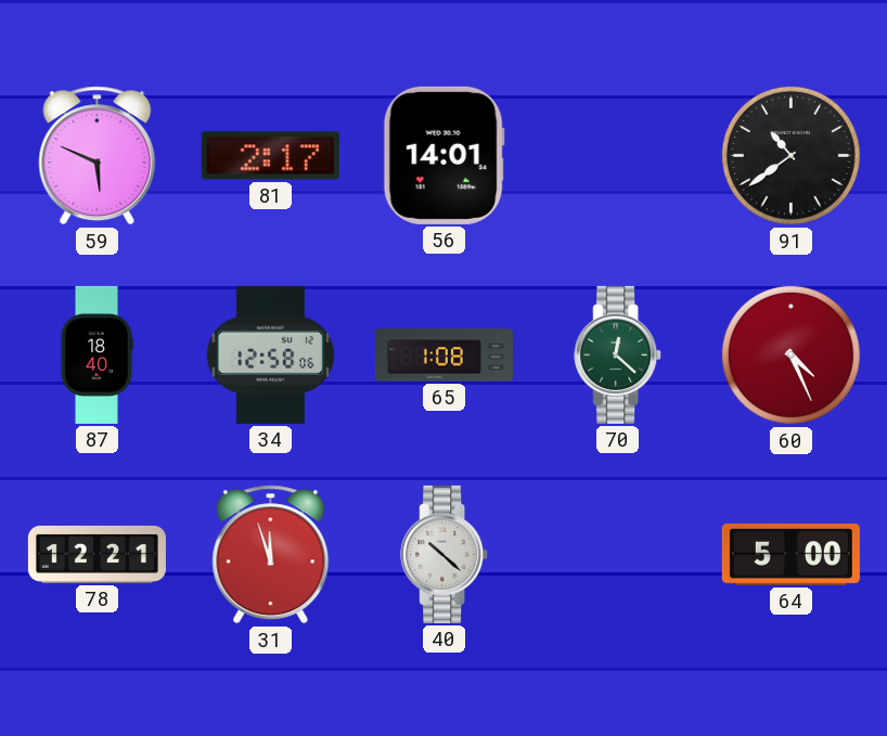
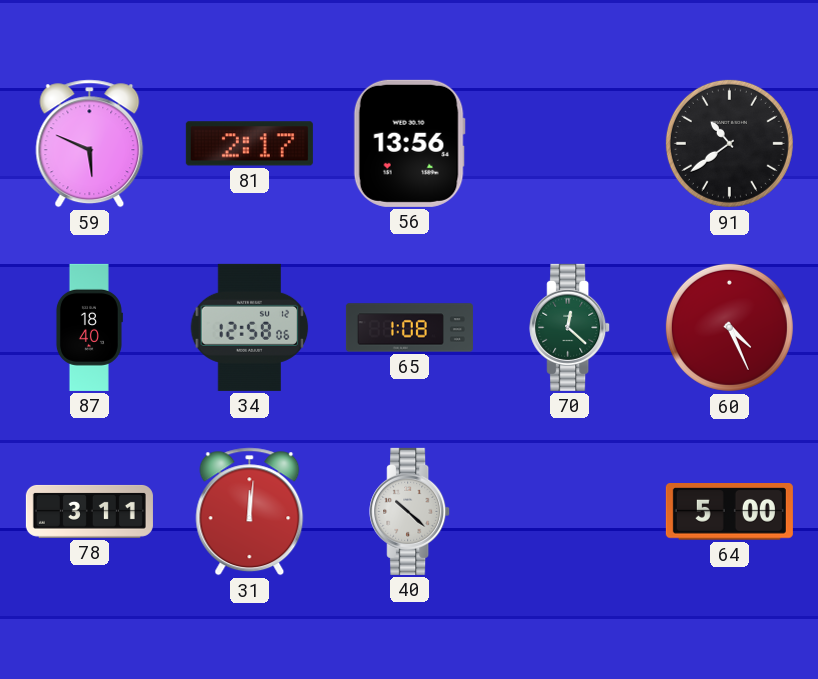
56: 14:01 -> 13:56
78: 12:21 -> 3:11
31: 11:57 -> 12:01
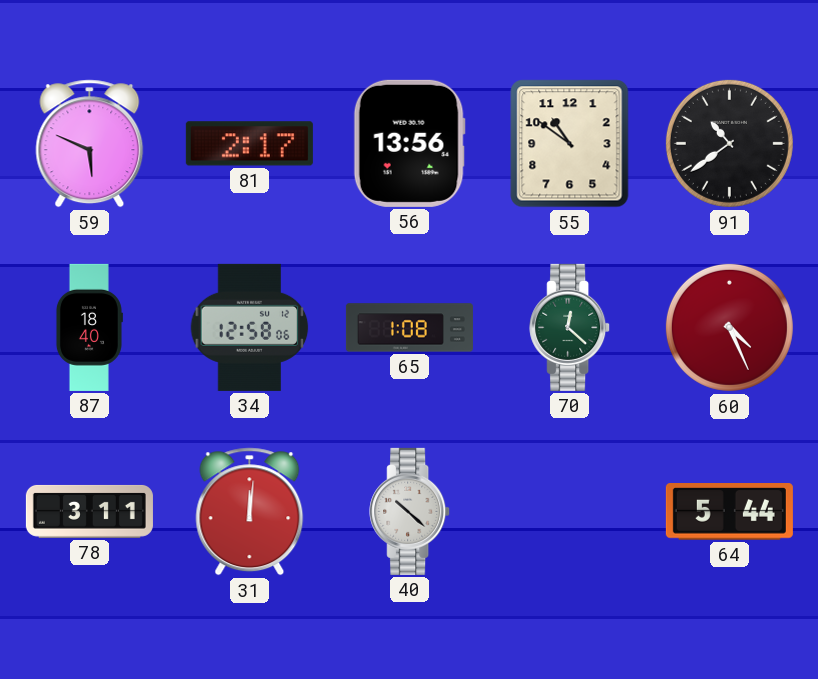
55: none -> 10:51
64: 5:00 -> 5:44
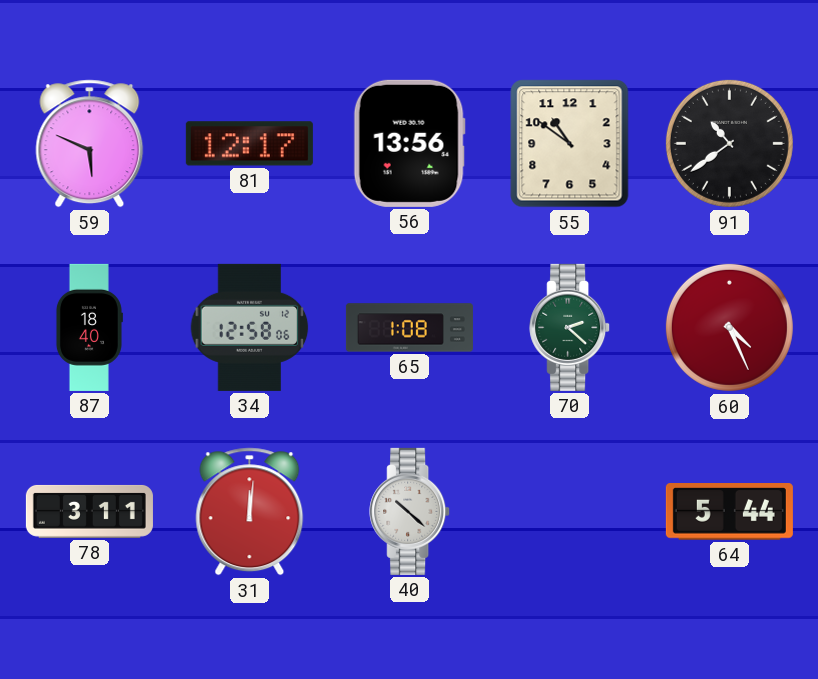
81: 2:17 -> 12:17
70: 12:22 -> 2:22
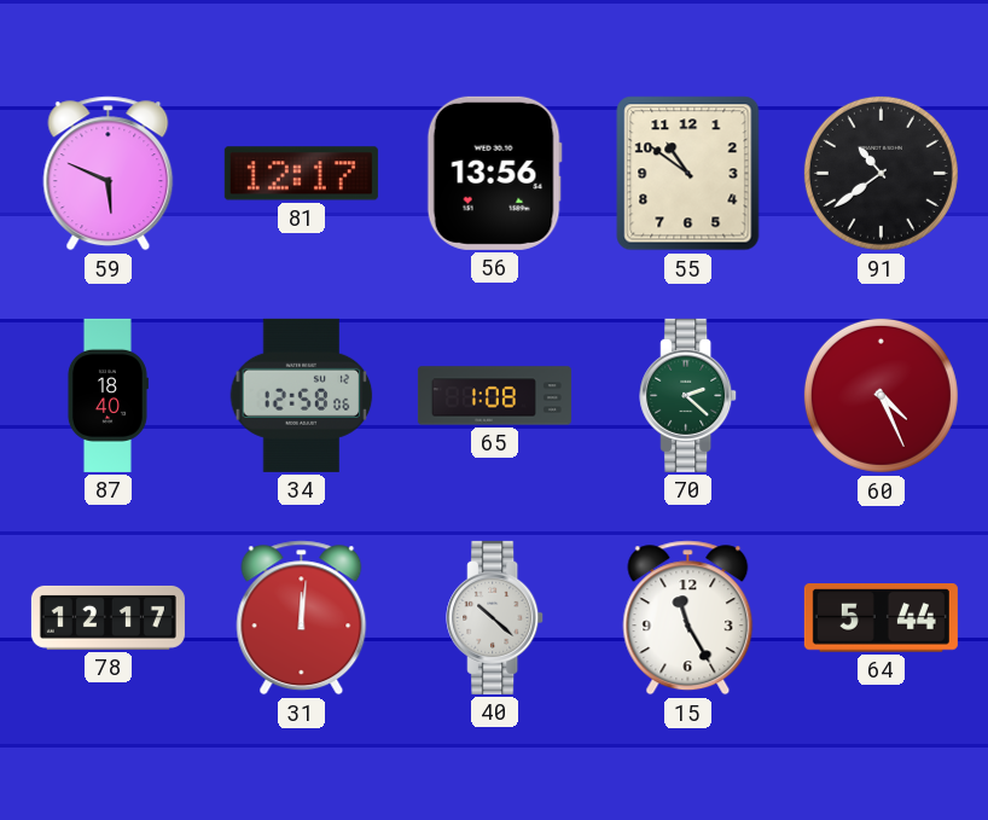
78: 3:11 -> 12:17
15: none -> 11:25
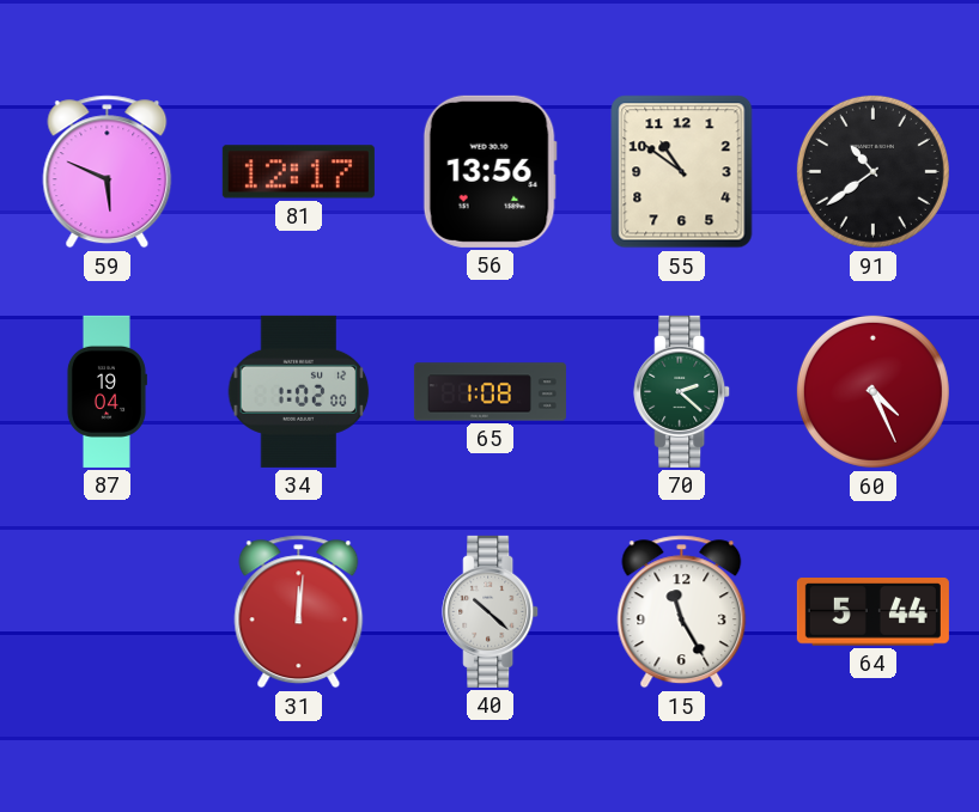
87: 18:40 -> 19:04
34: 12:58 -> 1:02
78: 12:17 -> none
